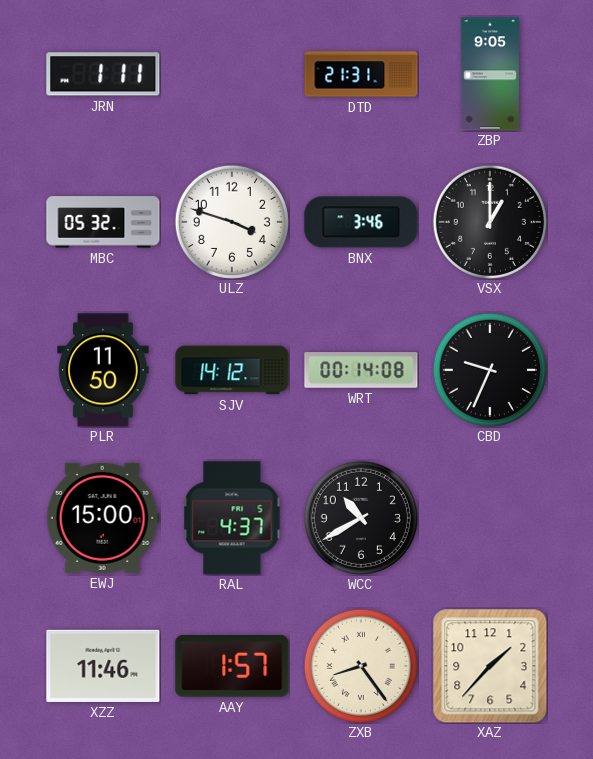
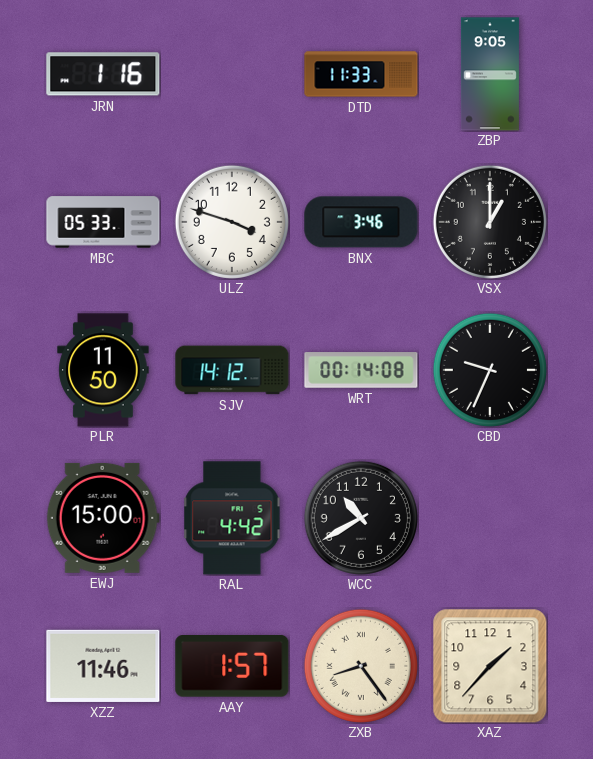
JRN: 1:11 -> 1:16
DTD: 21:31 -> 11:33
MBC: 05:32 -> 05:33
RAL: 4:37 -> 4:42
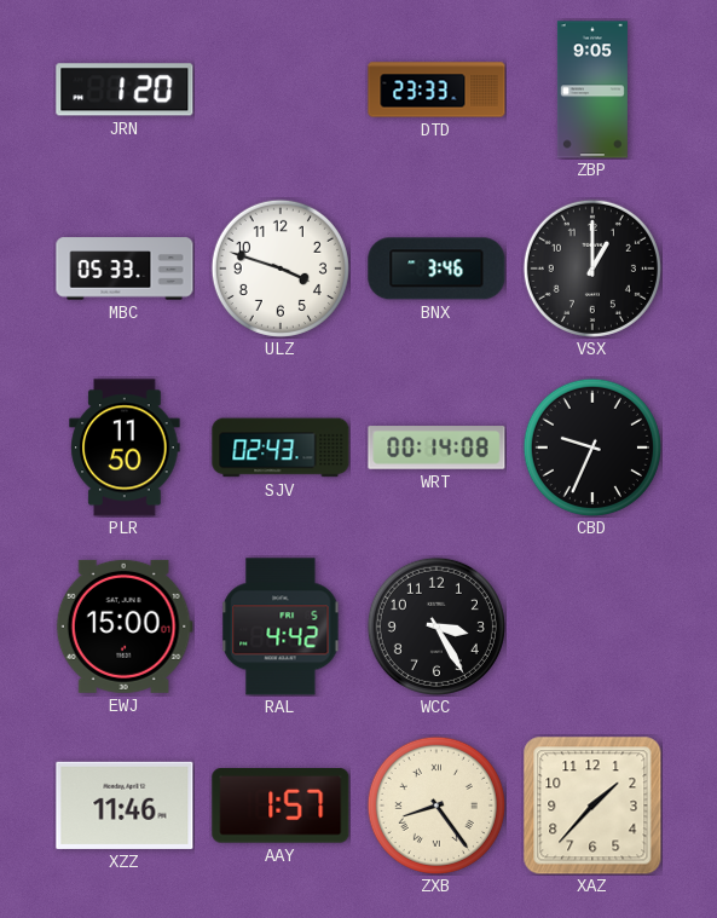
JRN: 1:16 -> 1:20
DTD: 11:33 -> 23:33
SJV: 14:12 -> 02:43
WCC: 10:40 -> 3:25
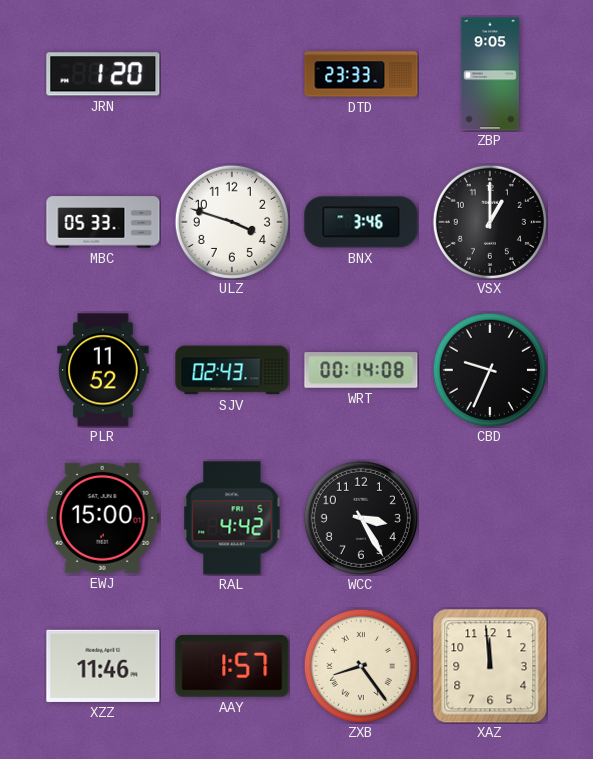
PLR: 11:50 -> 11:52
XAZ: 1:37 -> 11:59
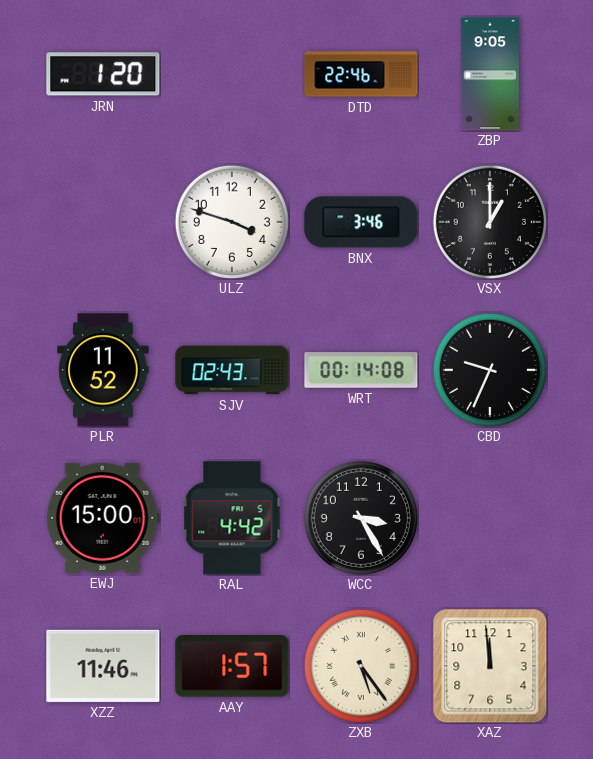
DTD: 23:33 -> 22:46
MBC: 05:33 -> none
ZXB: 8:24 -> 5:24
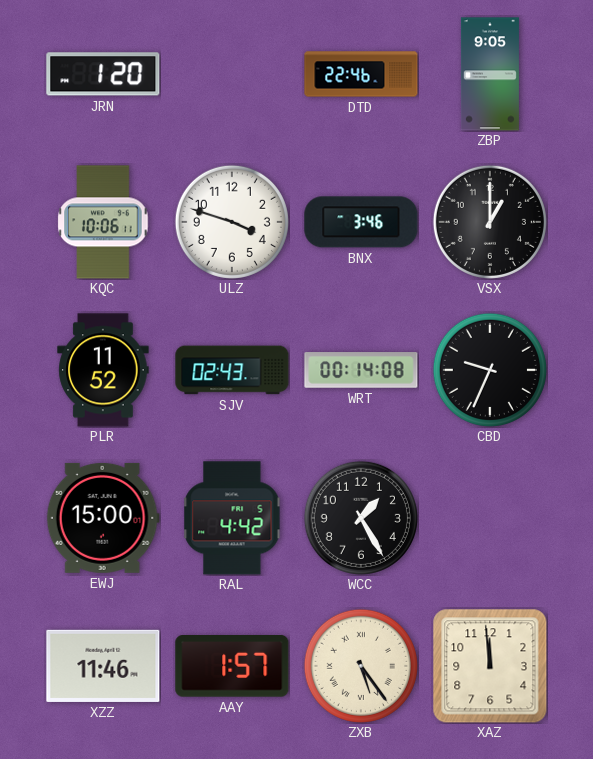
KQC: none -> 10:06
WCC: 3:25 -> 1:25
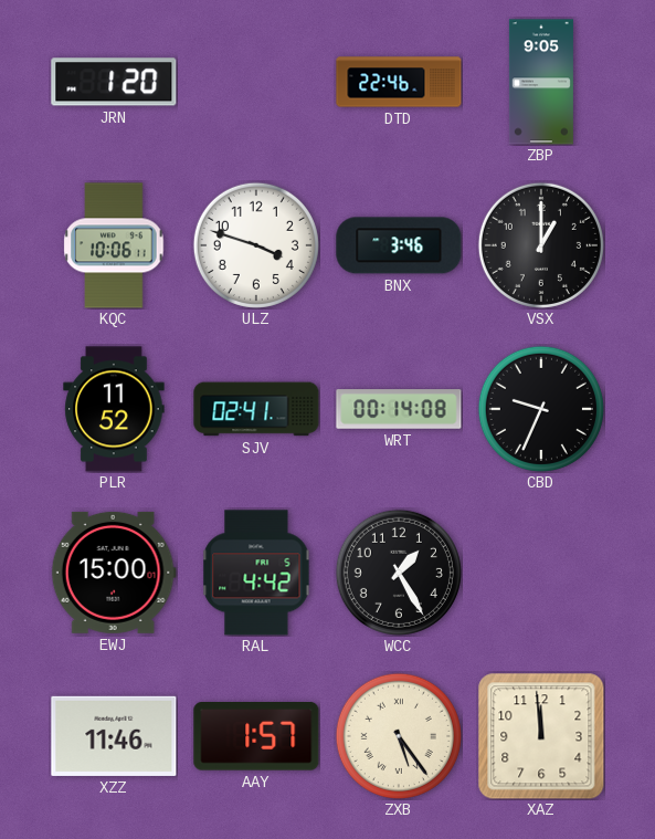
SJV: 02:43 -> 02:41
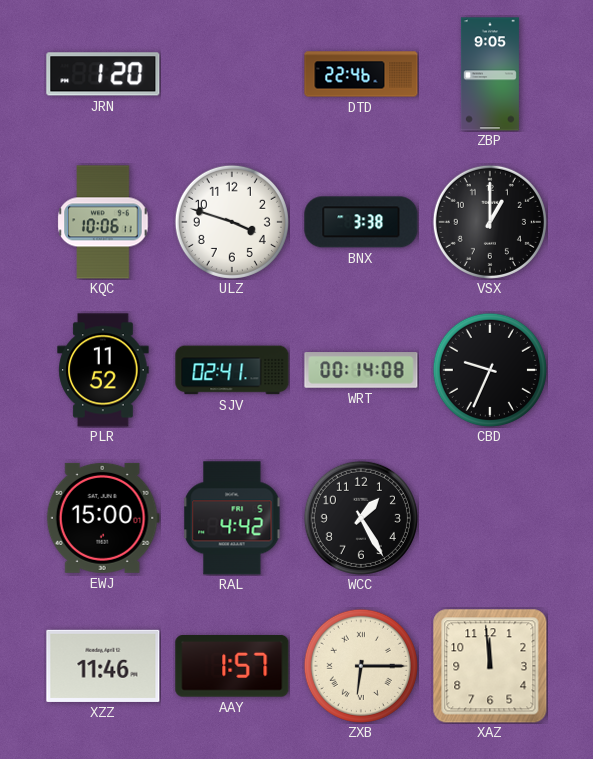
BNX: 3:46 -> 3:38
ZXB: 5:24 -> 6:15
